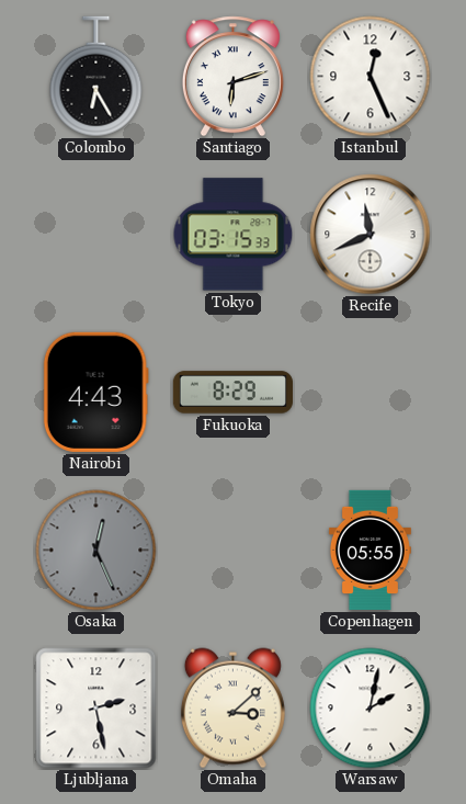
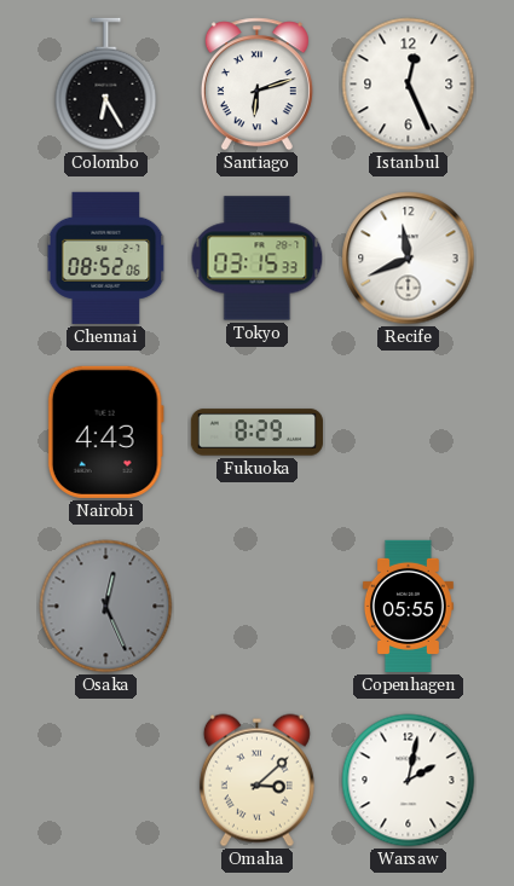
Chennai: none -> 08:52
Ljubljana: 2:28 -> none
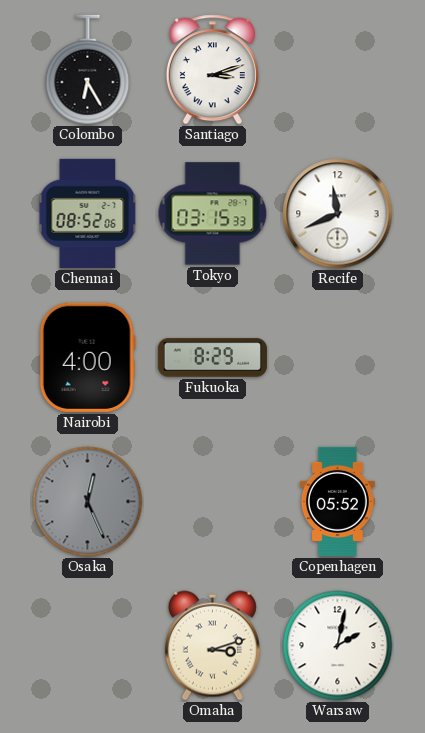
Santiago: 6:12 -> 3:12
Istanbul: 12:26 -> none
Nairobi: 4:43 -> 4:00
Copenhagen: 05:55 -> 05:52
Omaha: 3:08 -> 3:12
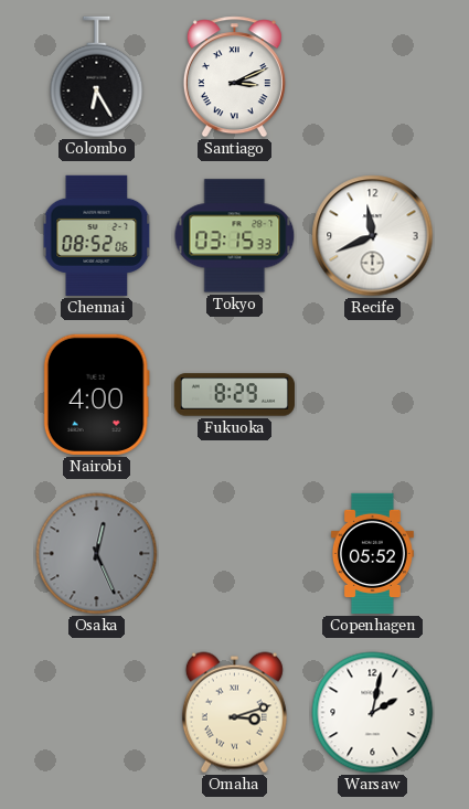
Santiago: 3:12 -> 3:11
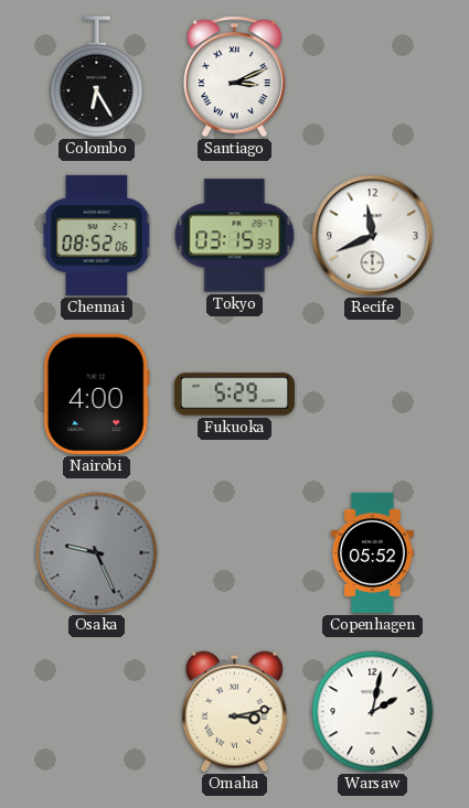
Fukuoka: 8:29 -> 5:29
Osaka: 12:26 -> 9:26
Omaha: 3:12 -> 3:13
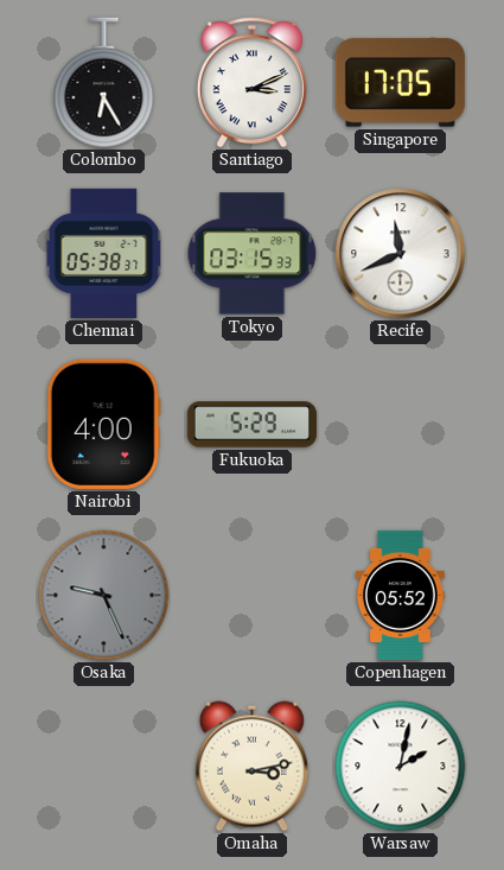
Singapore: none -> 17:05
Chennai: 08:52 -> 05:38
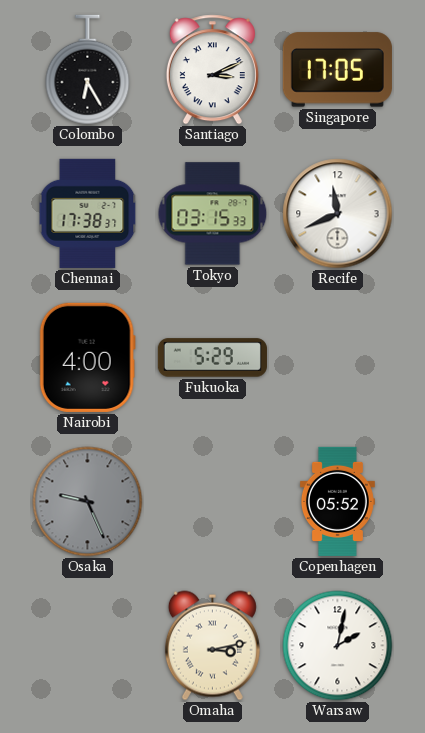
Chennai: 05:38 -> 17:38
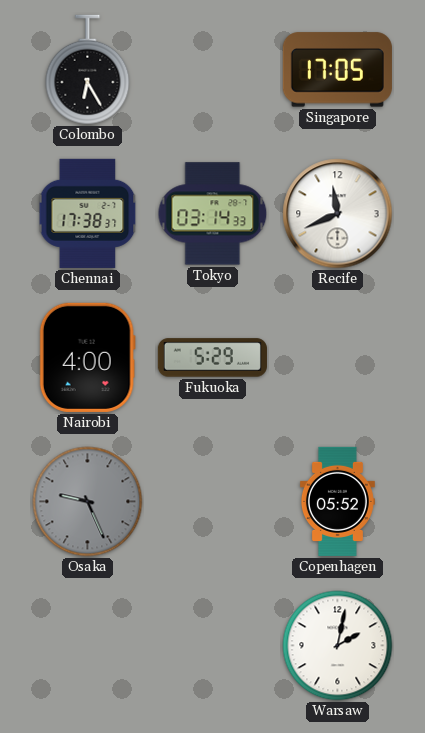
Santiago: 3:11 -> none
Tokyo: 03:15 -> 03:14
Omaha: 3:13 -> none
